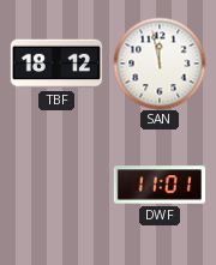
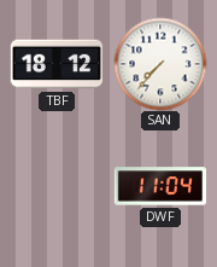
SAN: 11:58 -> 7:37
DWF: 11:01 -> 11:04
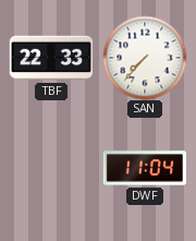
TBF: 18:12 -> 22:33
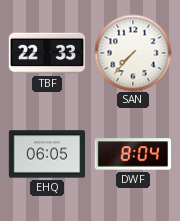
EHQ: none -> 06:05
DWF: 11:04 -> 8:04
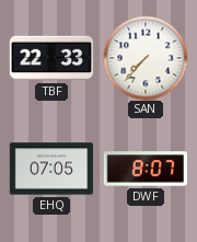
EHQ: 06:05 -> 07:05
DWF: 8:04 -> 8:07
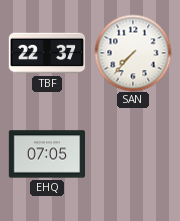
TBF: 22:33 -> 22:37
DWF: 8:07 -> none
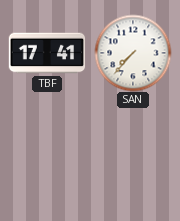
TBF: 22:37 -> 17:41
EHQ: 07:05 -> none
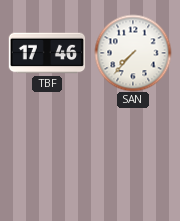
TBF: 17:41 -> 17:46
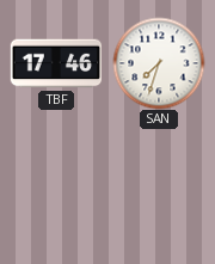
SAN: 7:37 -> 7:33
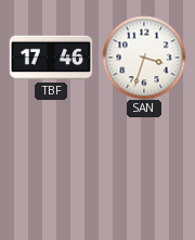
SAN: 7:33 -> 3:33
